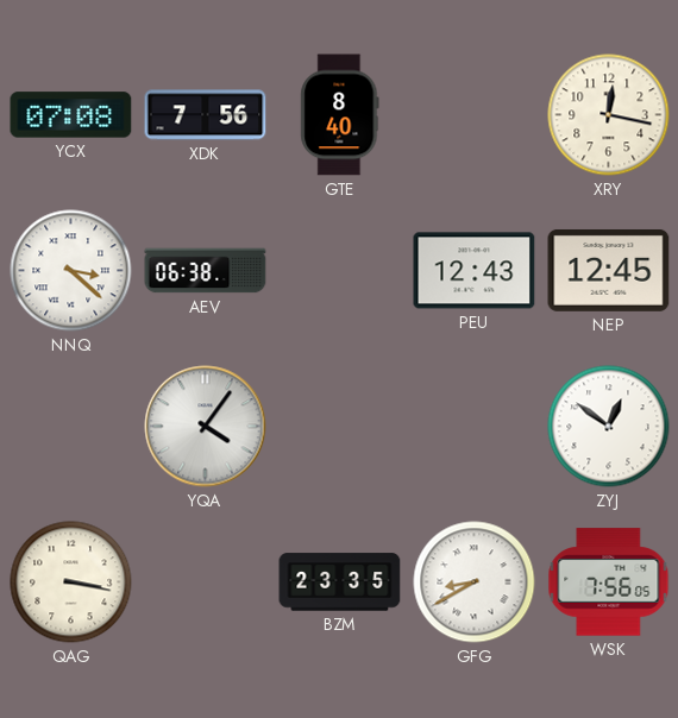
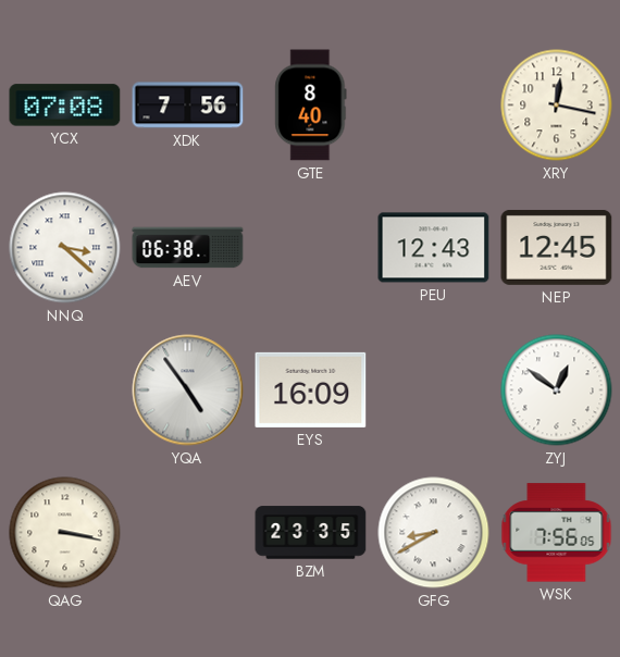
YQA: 4:06 -> 4:54
EYS: none -> 16:09
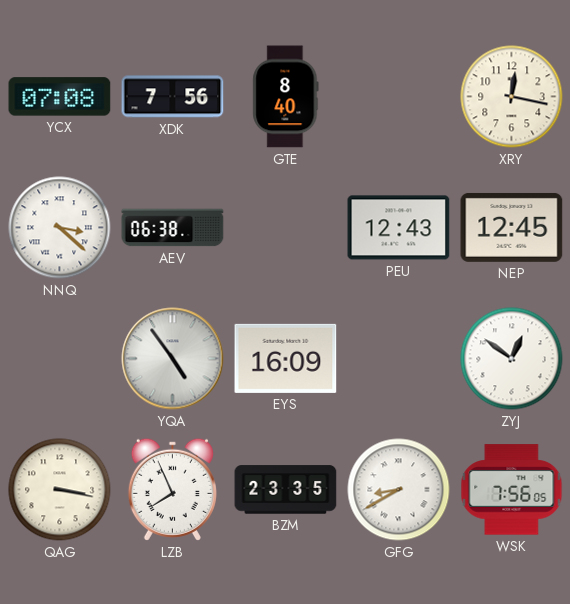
LZB: none -> 7:56
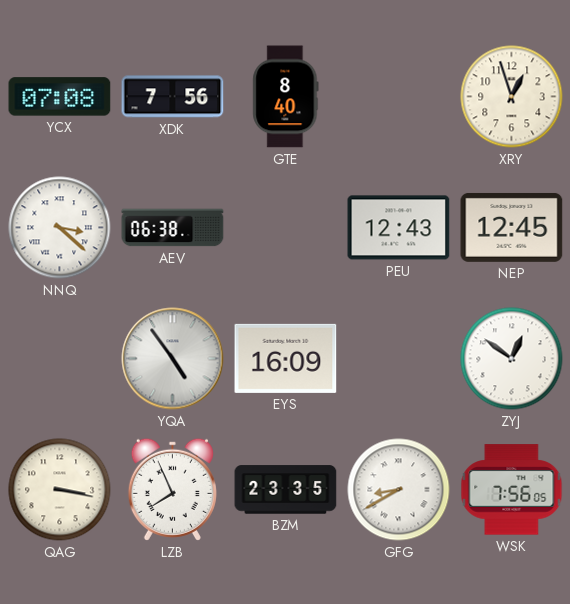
XRY: 12:17 -> 12:57
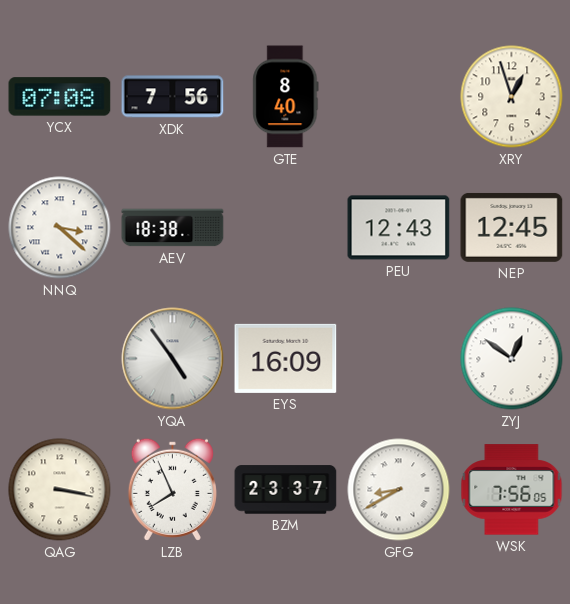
AEV: 06:38 -> 18:38
BZM: 23:35 -> 23:37
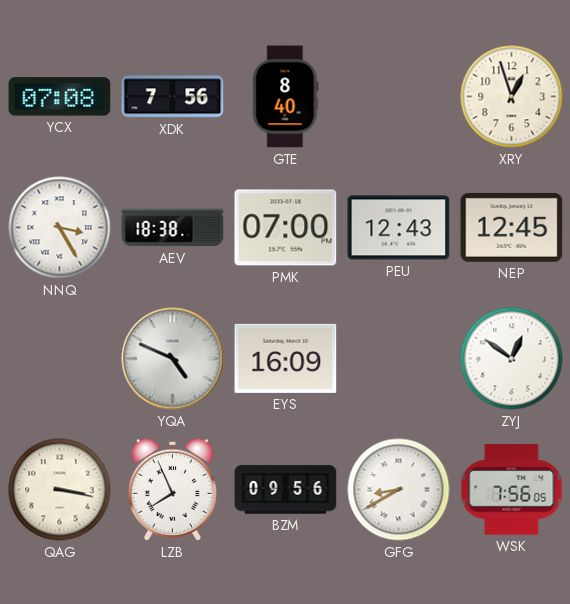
NNQ: 3:22 -> 3:25
PMK: none -> 07:00
YQA: 4:54 -> 4:49
BZM: 23:37 -> 09:56
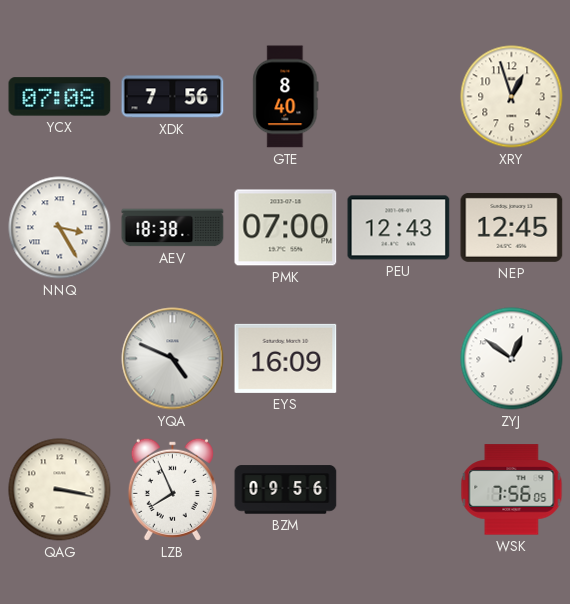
GFG: 8:40 -> none
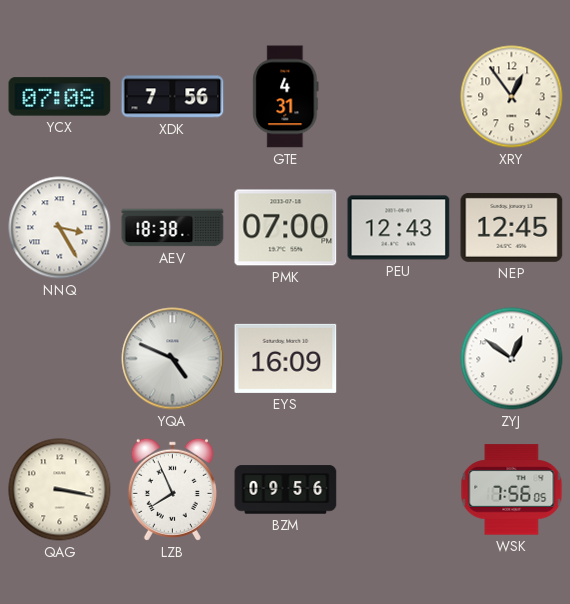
GTE: 8:40 -> 4:31
XRY: 12:57 -> 12:54
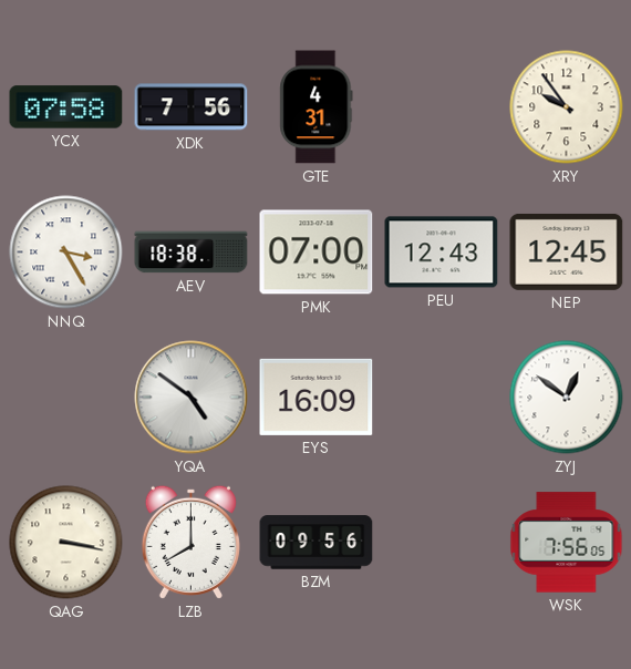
YCX: 07:08 -> 07:58
XRY: 12:54 -> 9:54
YQA: 4:49 -> 4:51
LZB: 7:56 -> 8:00
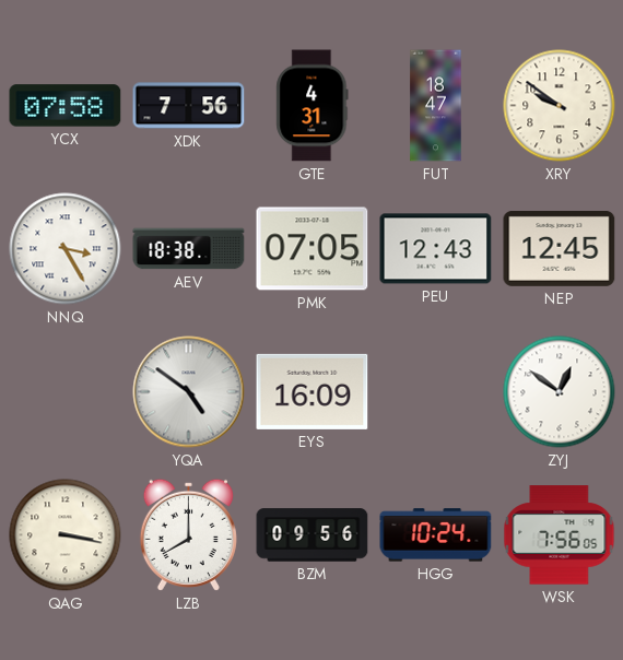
FUT: none -> 18:47
XRY: 9:54 -> 9:51
PMK: 07:00 -> 07:05
HGG: none -> 10:24
